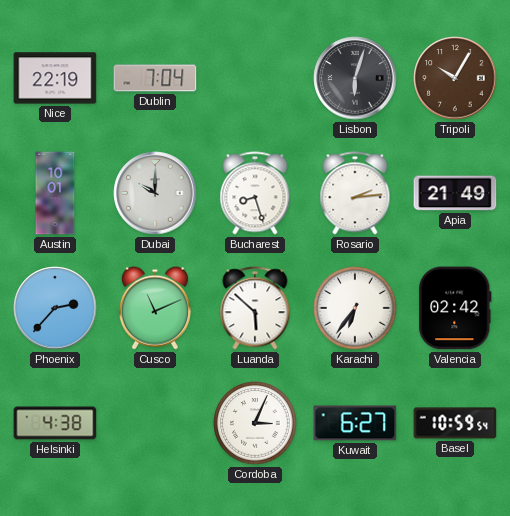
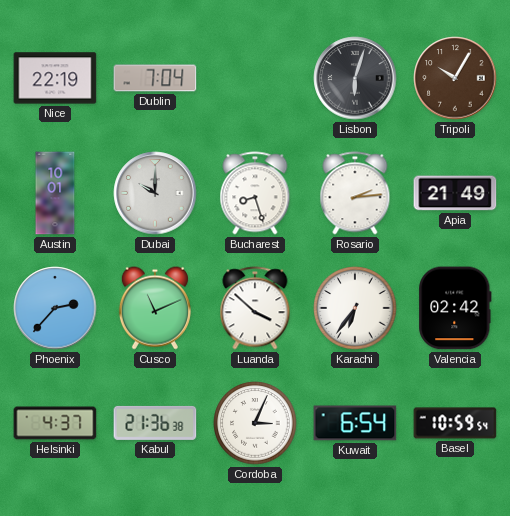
Luanda: 5:52 -> 3:52
Helsinki: 4:38 -> 4:37
Kabul: none -> 21:36
Kuwait: 6:27 -> 6:54
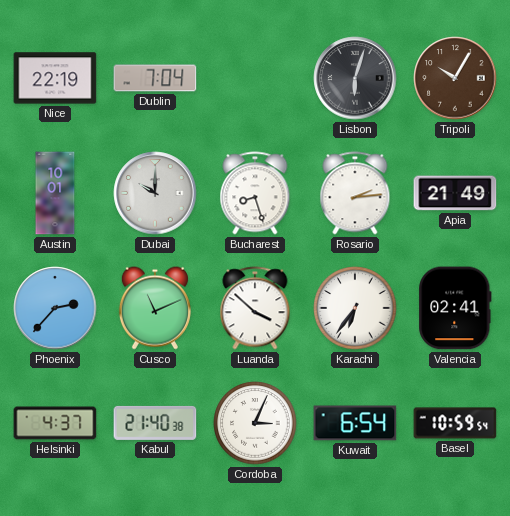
Valencia: 02:42 -> 02:41
Kabul: 21:36 -> 21:40
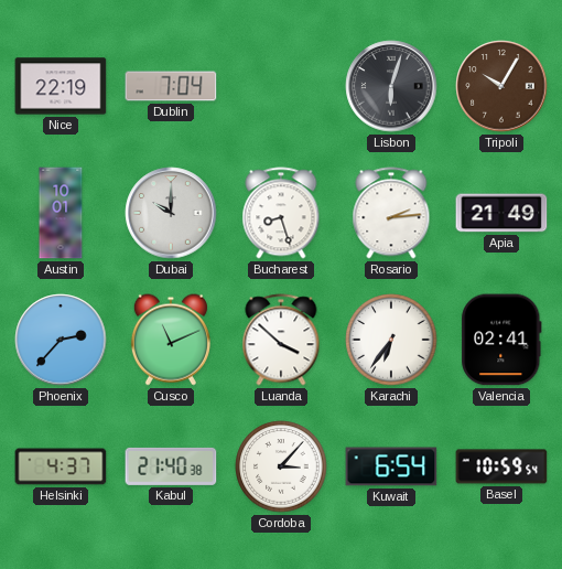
Cordoba: 3:04 -> 3:07
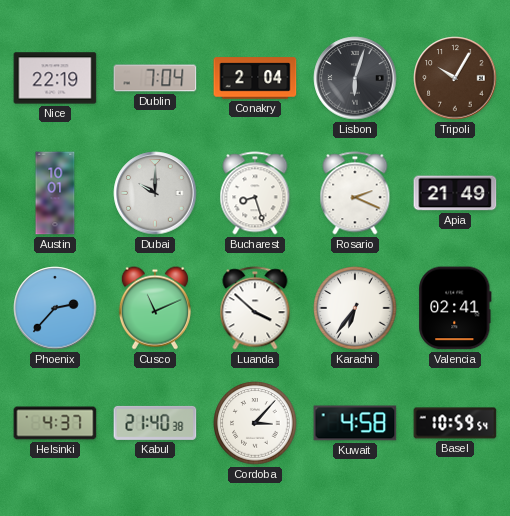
Conakry: none -> 2:04
Rosario: 2:14 -> 2:19
Kuwait: 6:54 -> 4:58
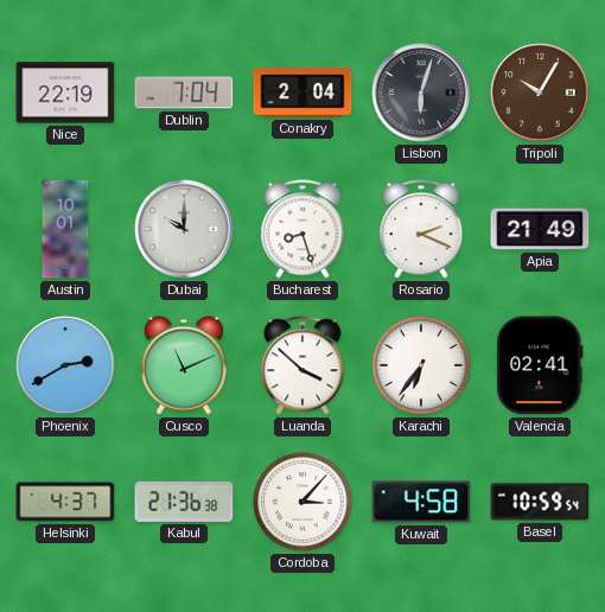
Phoenix: 2:37 -> 2:40
Kabul: 21:40 -> 21:36
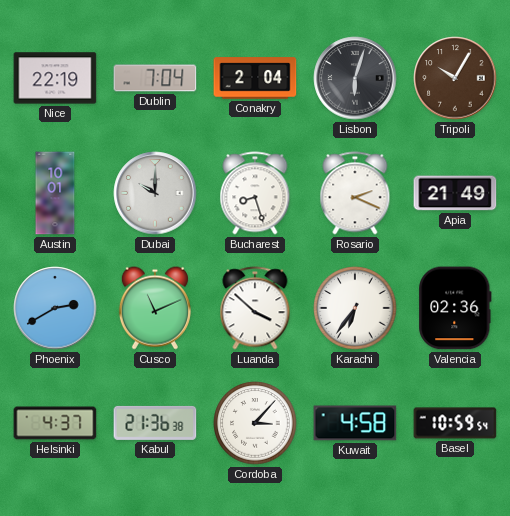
Valencia: 02:41 -> 02:36
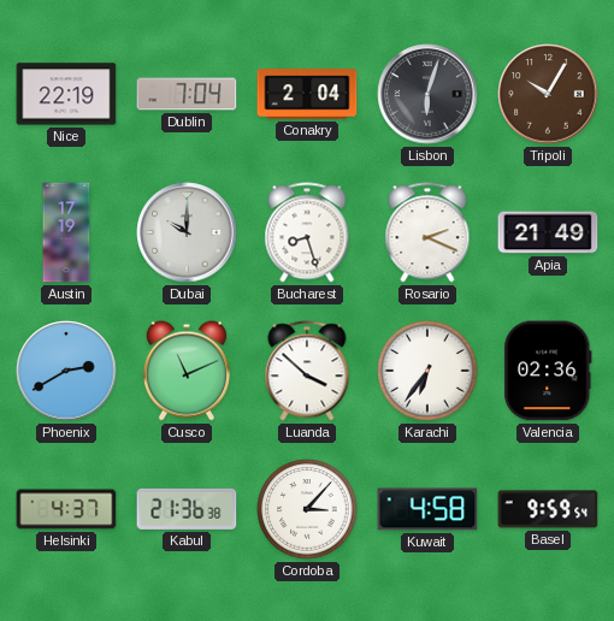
Austin: 10:01 -> 17:19
Basel: 10:59 -> 9:59
